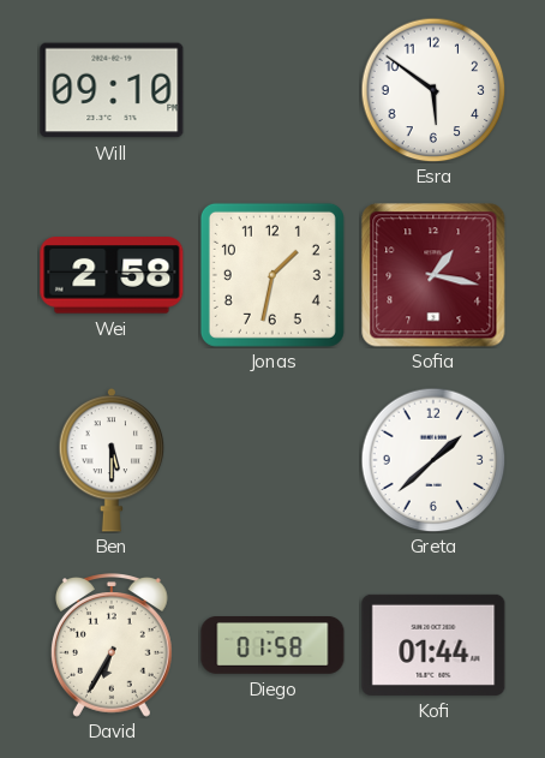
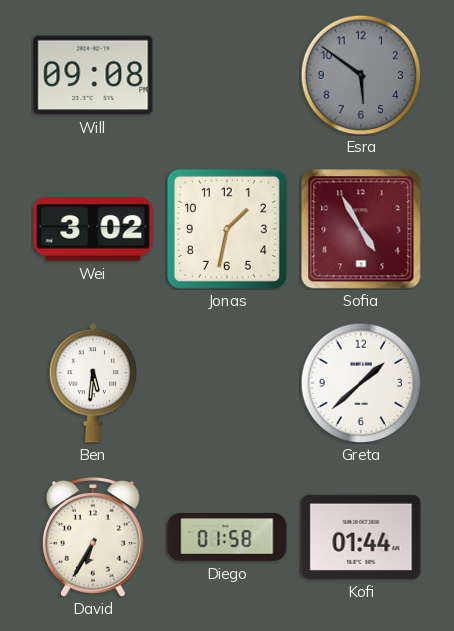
Will: 09:10 -> 09:08
Esra dial: white -> grey
Wei: 2:58 -> 3:02
Sofia: 1:17 -> 4:55
Ben: 5:30 -> 5:31
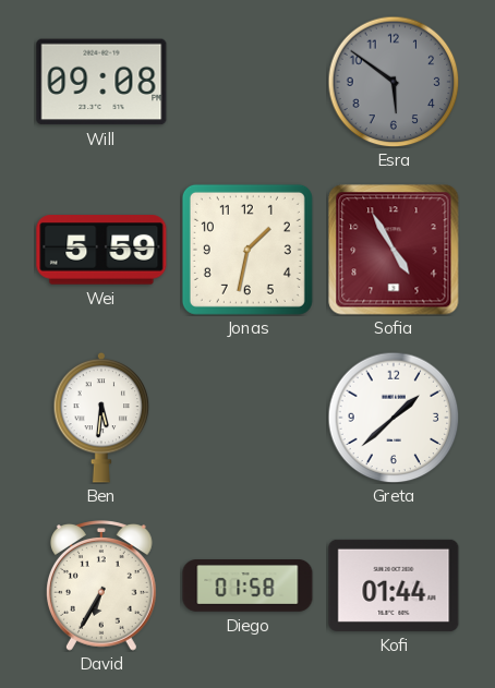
Wei: 3:02 -> 5:59
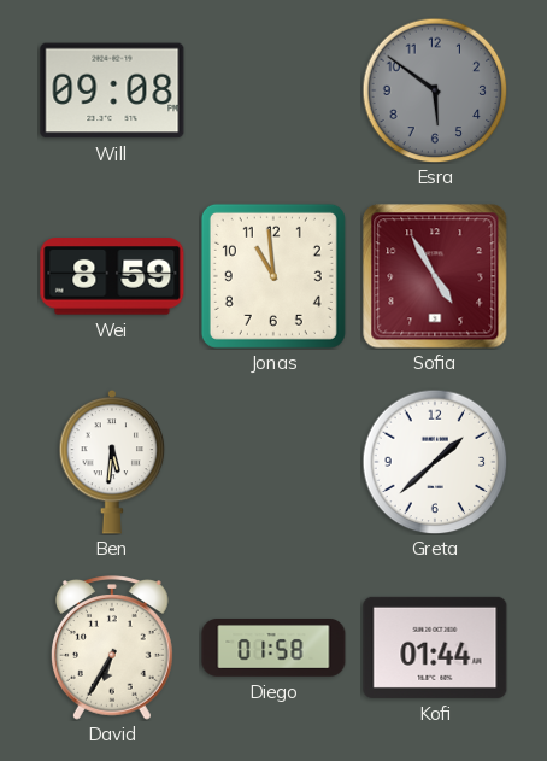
Wei: 5:59 -> 8:59
Jonas: 1:32 -> 10:59
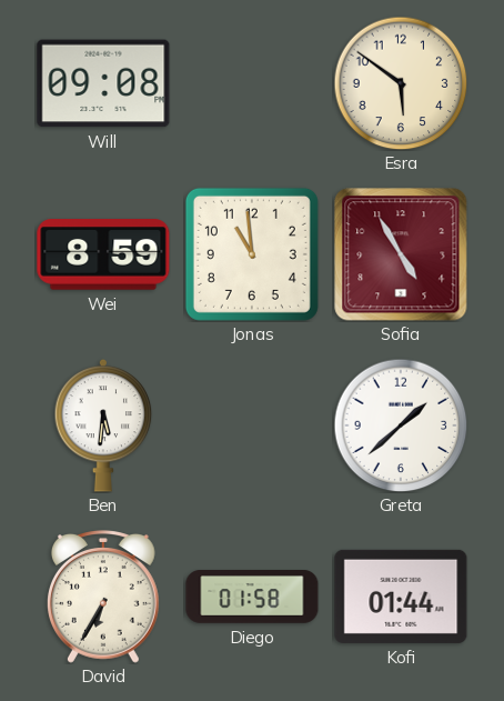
Esra dial: grey -> cream
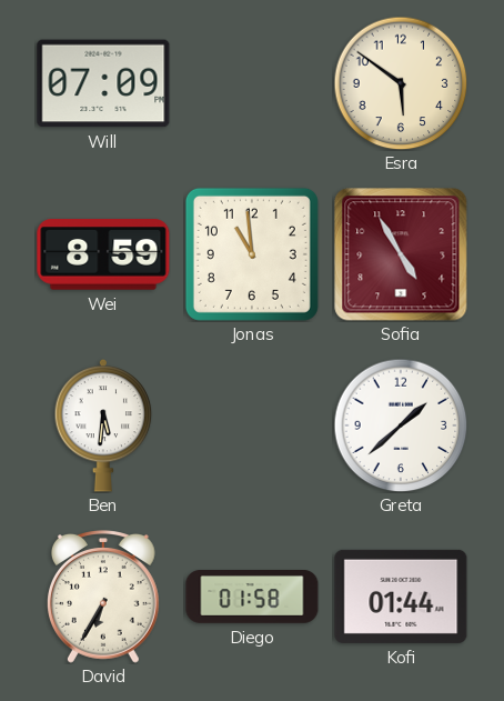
Will: 09:08 -> 07:09
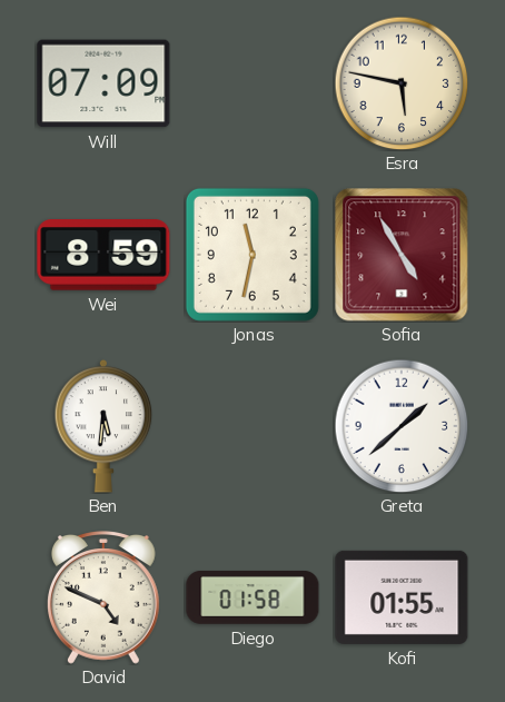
Esra: 5:51 -> 5:47
Jonas: 10:59 -> 11:32
David: 6:35 -> 4:49
Kofi: 01:44 -> 01:55
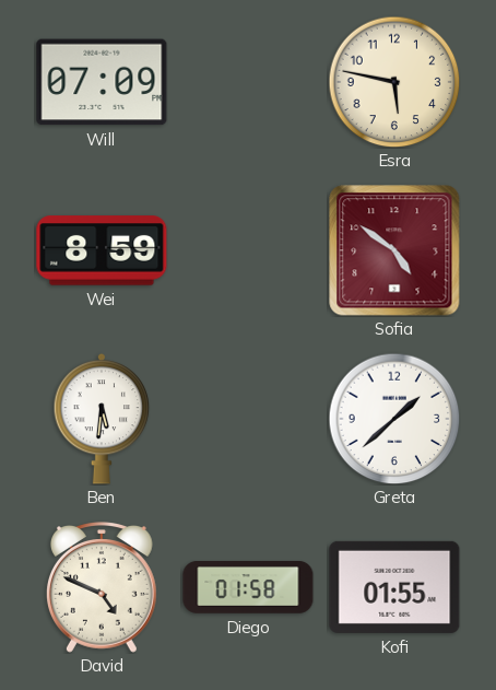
Jonas: 11:32 -> none
Sofia: 4:55 -> 4:51
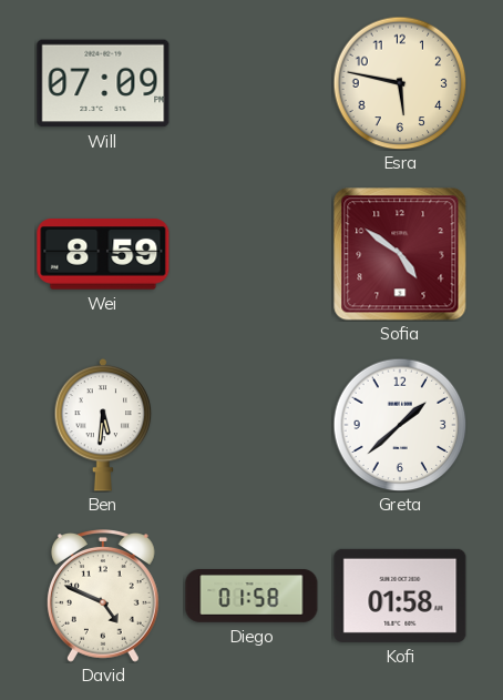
Kofi: 01:55 -> 01:58
